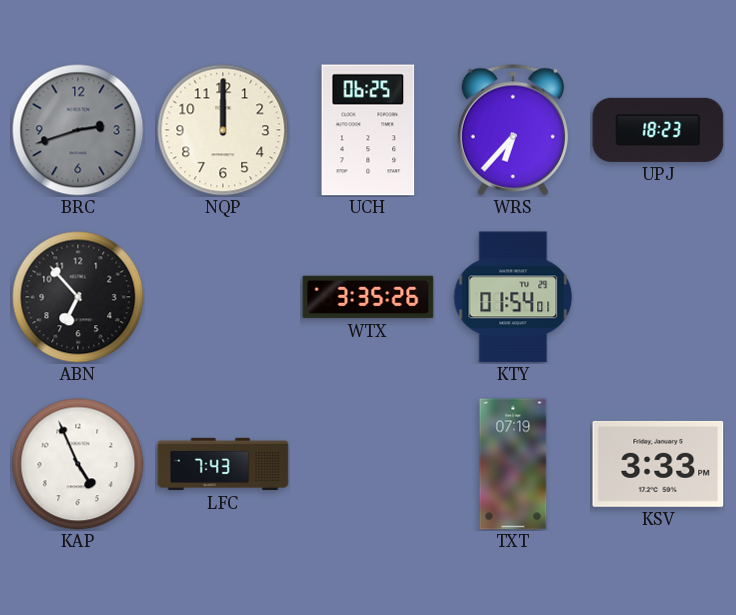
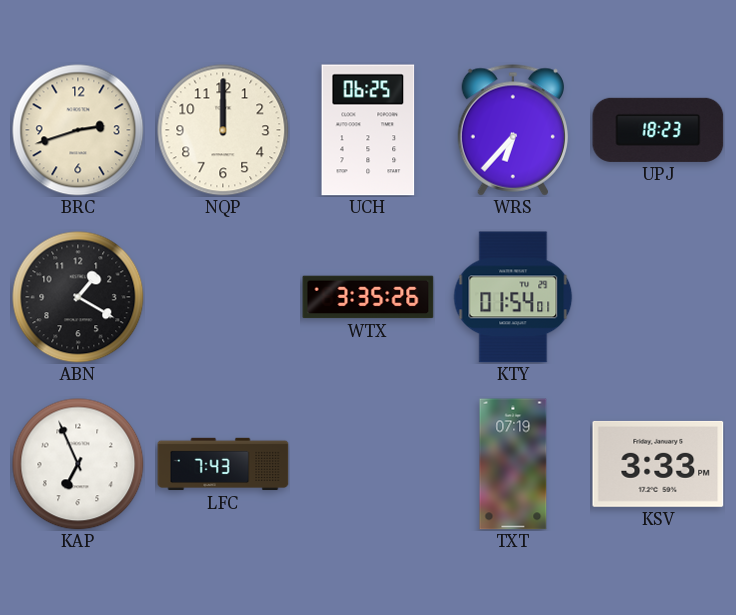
BRC dial: grey -> cream
ABN: 6:53 -> 1:20
KAP: 4:56 -> 6:56
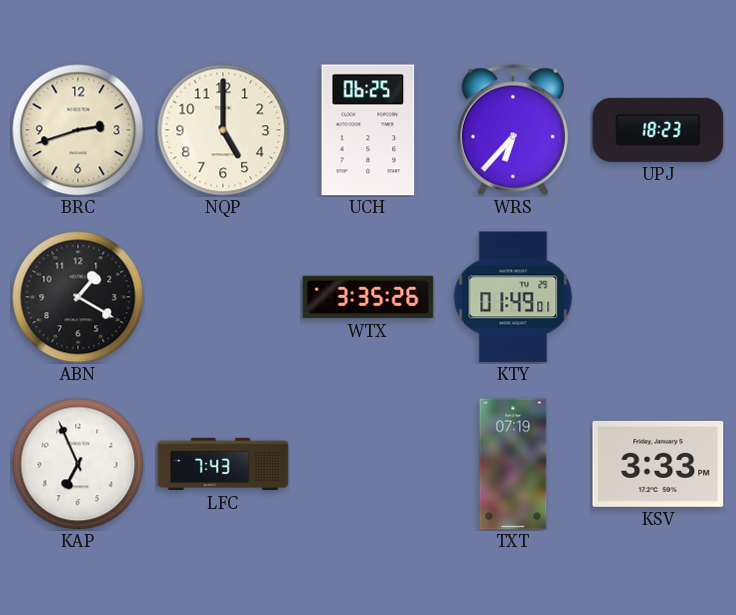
NQP: 12:00 -> 5:00
KTY: 01:54 -> 01:49
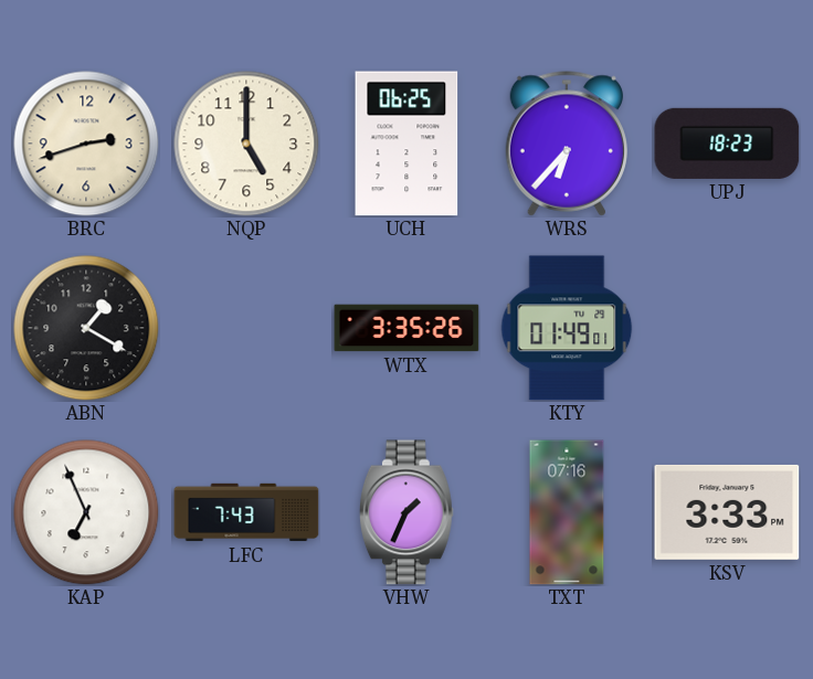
VHW: none -> 1:34
TXT: 07:19 -> 07:16
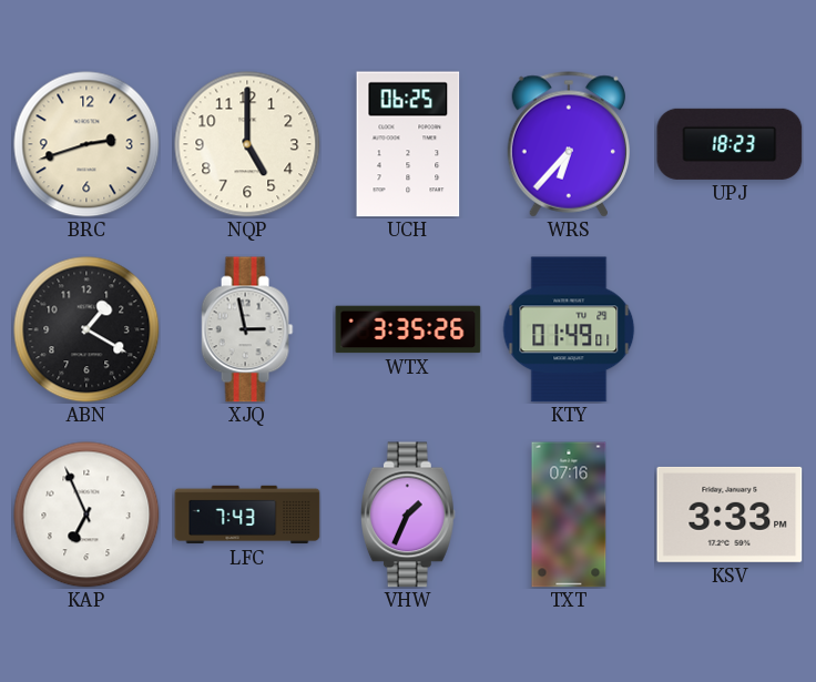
XJQ: none -> 2:58
